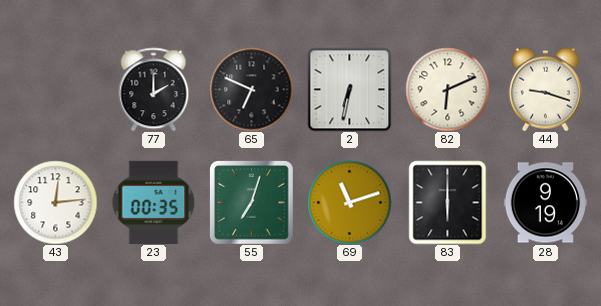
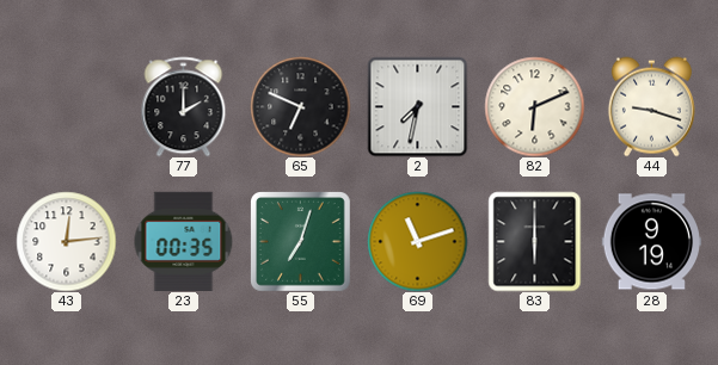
2: 6:32 -> 7:32
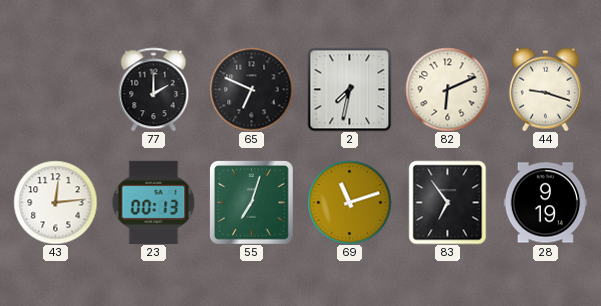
23: 00:35 -> 00:13
83: 6:00 -> 6:54
